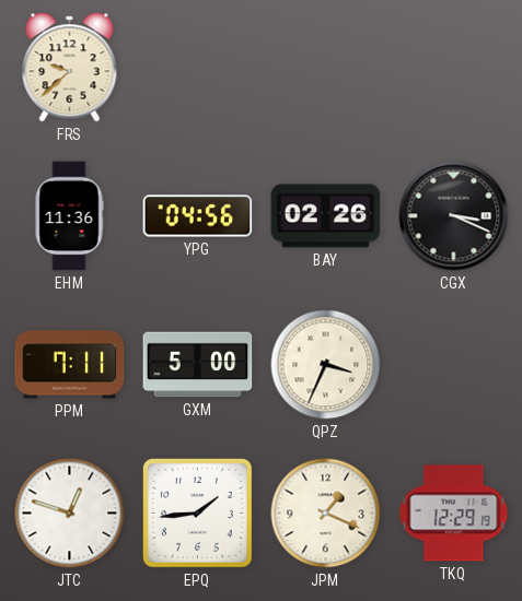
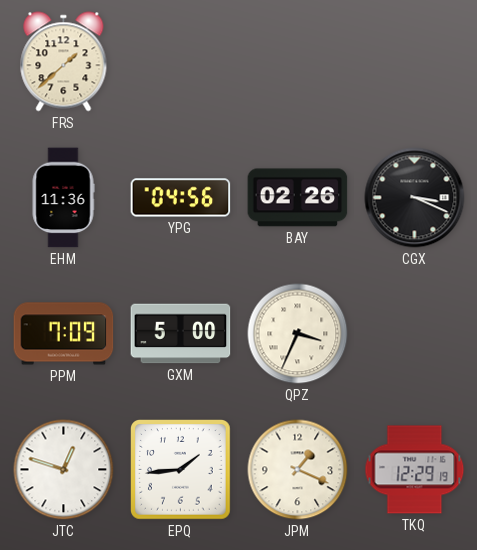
FRS: 9:38 -> 1:38
PPM: 7:11 -> 7:09
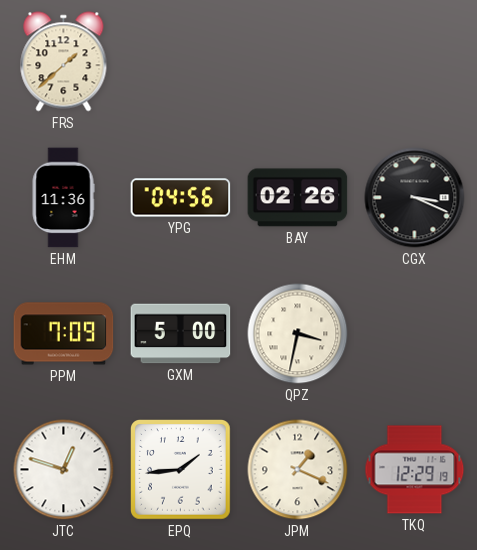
QPZ: 3:34 -> 3:32
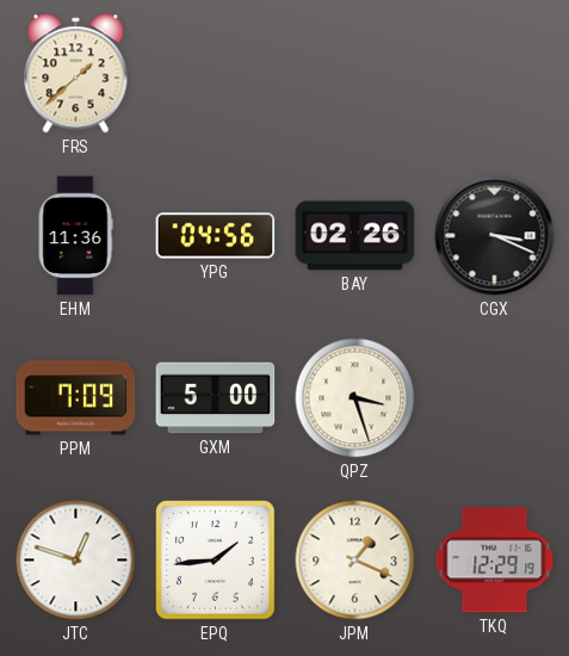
QPZ: 3:32 -> 3:27
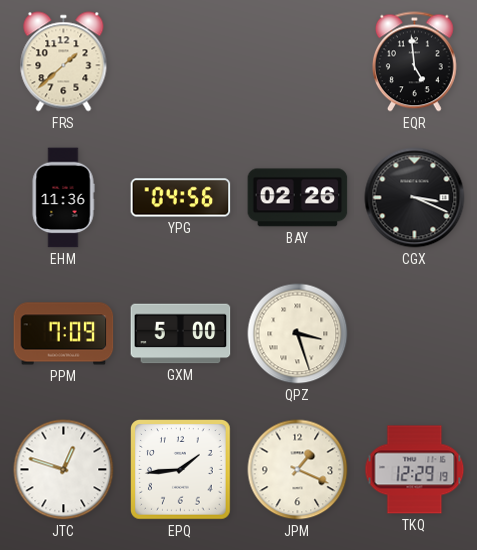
EQR: none -> 4:59
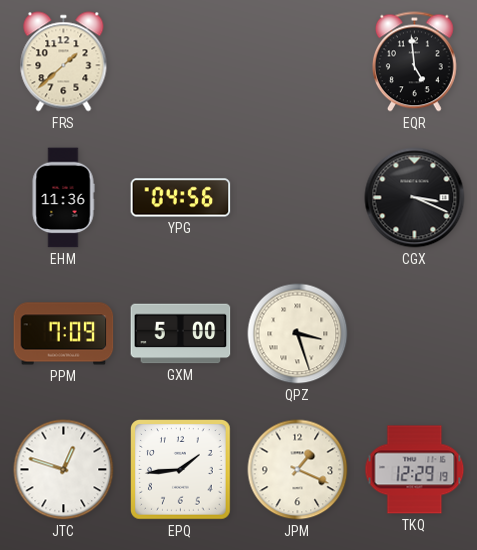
BAY: 02:26 -> none
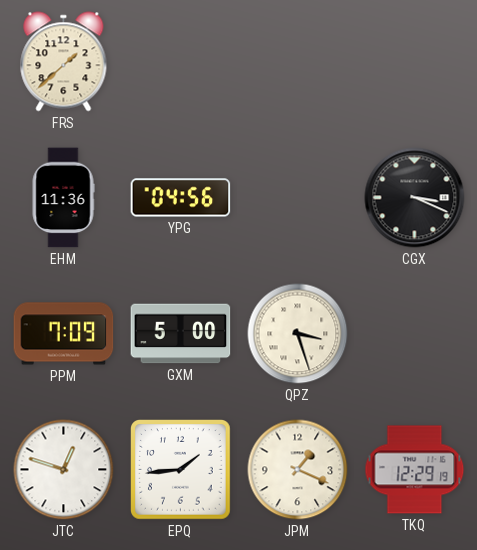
EQR: 4:59 -> none
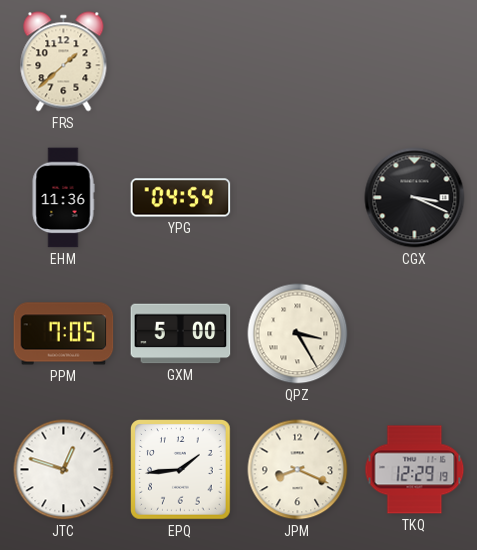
YPG: 04:56 -> 04:54
PPM: 7:09 -> 7:05
QPZ: 3:27 -> 3:25
JPM: 1:19 -> 8:19
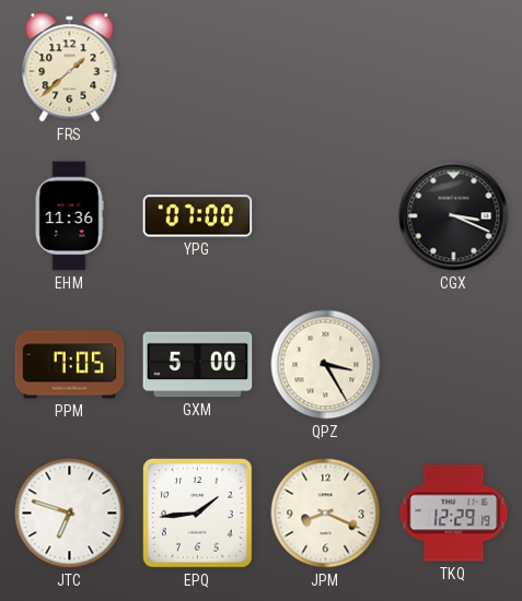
YPG: 04:54 -> 07:00
JTC: 12:48 -> 6:48
